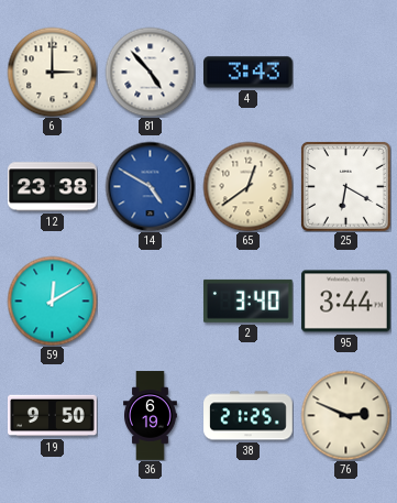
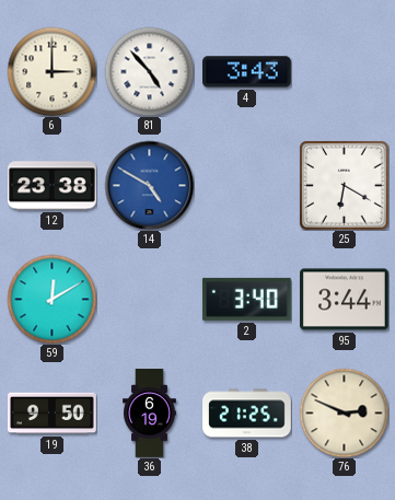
65: 12:39 -> none
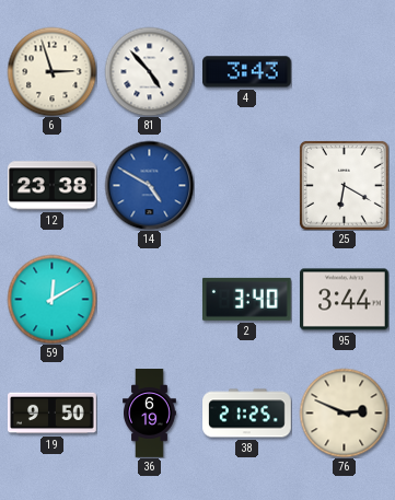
6: 3:00 -> 2:57
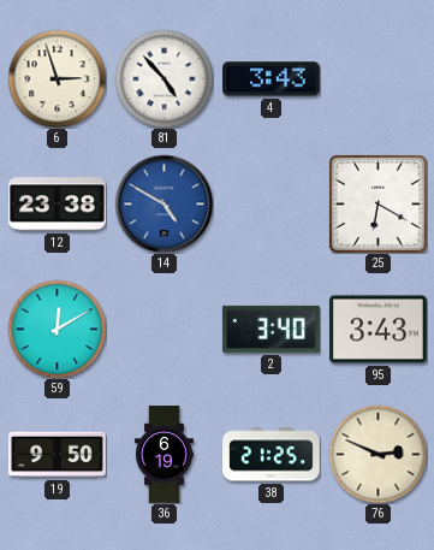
95: 3:44 -> 3:43
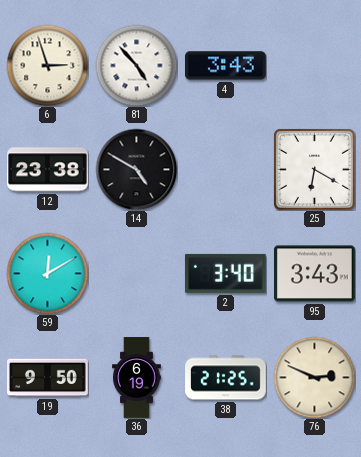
14 dial: blue -> black
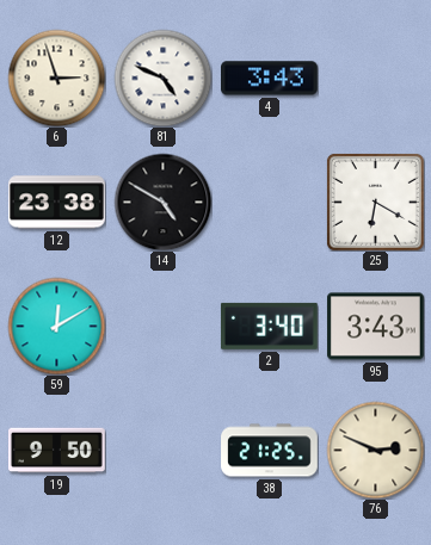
81: 4:53 -> 4:49
36: 6:19 -> none
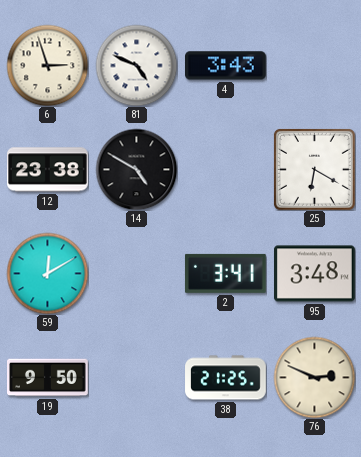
2: 3:40 -> 3:41
95: 3:43 -> 3:48
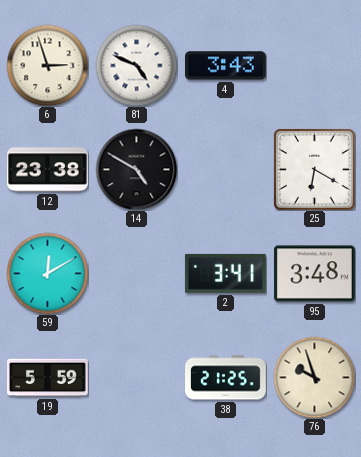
19: 9:50 -> 5:59
76: 2:49 -> 9:57
